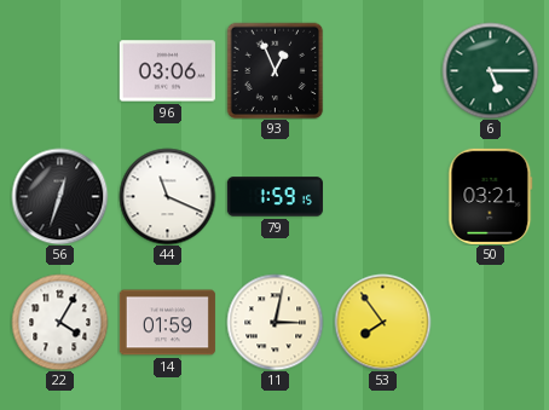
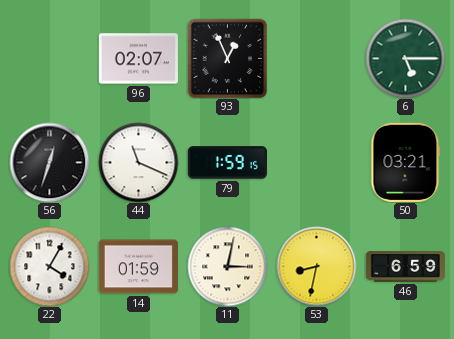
96: 03:06 -> 02:07
53: 7:54 -> 8:32
46: none -> 6:59
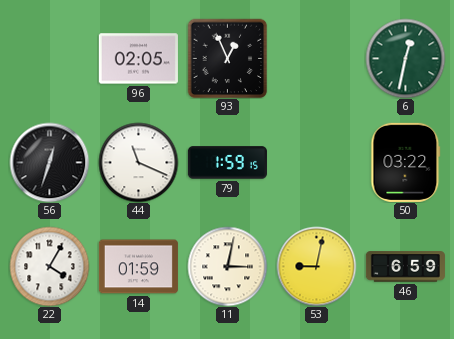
96: 02:07 -> 02:05
6: 5:15 -> 12:32
50: 03:21 -> 03:22
53: 8:32 -> 9:02
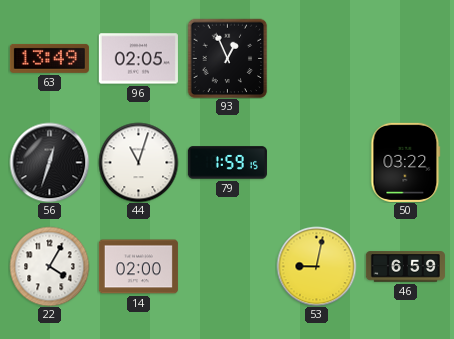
63: none -> 13:49
6: 12:32 -> none
44: 11:19 -> 11:03
14: 01:59 -> 02:00
11: 3:02 -> none
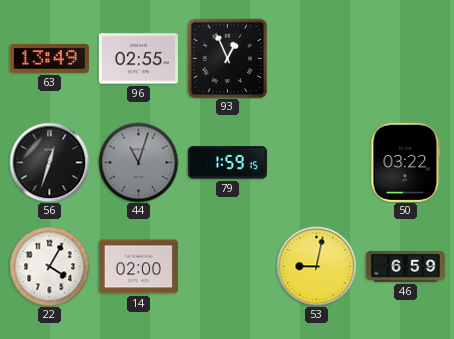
96: 02:05 -> 02:55
44 dial: white -> grey
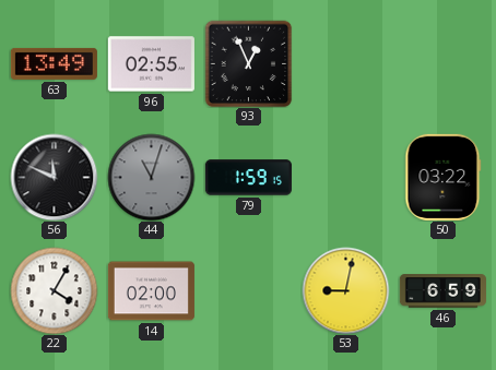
56: 12:33 -> 11:49
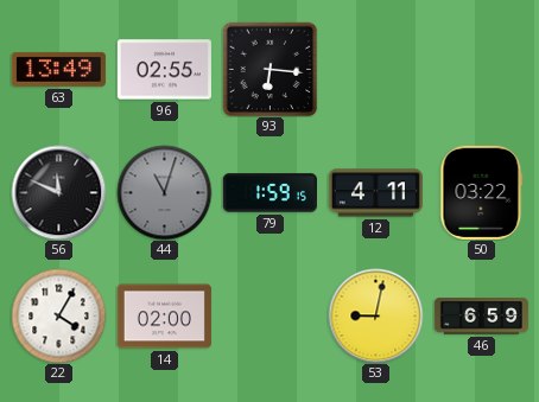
93: 12:56 -> 6:16
12: none -> 4:11
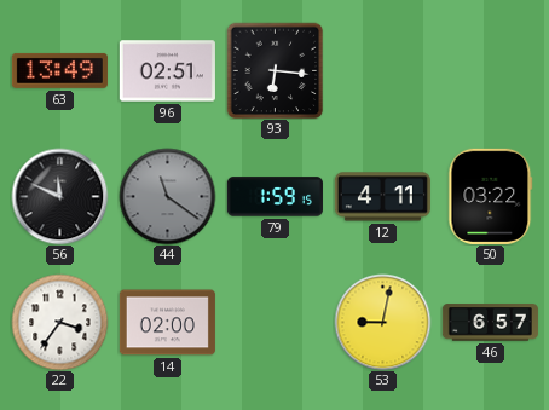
96: 02:55 -> 02:51
44: 11:03 -> 11:21
22: 4:05 -> 3:36
46: 6:59 -> 6:57
